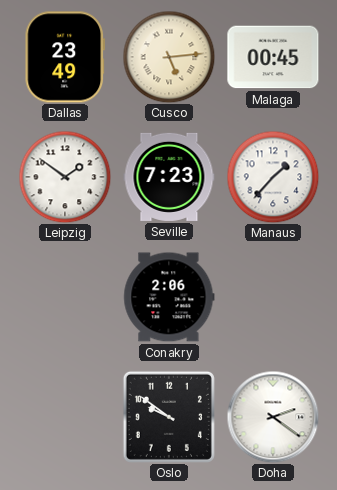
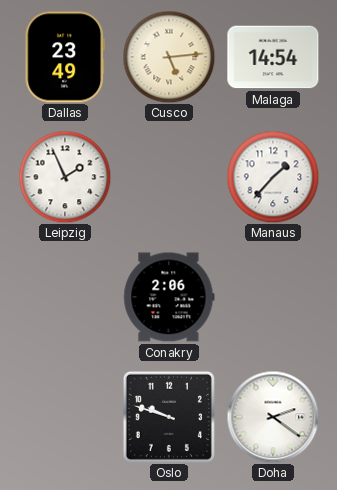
Malaga: 00:45 -> 14:54
Leipzig: 1:51 -> 1:56
Seville: 7:23 -> none
Oslo: 9:51 -> 9:48
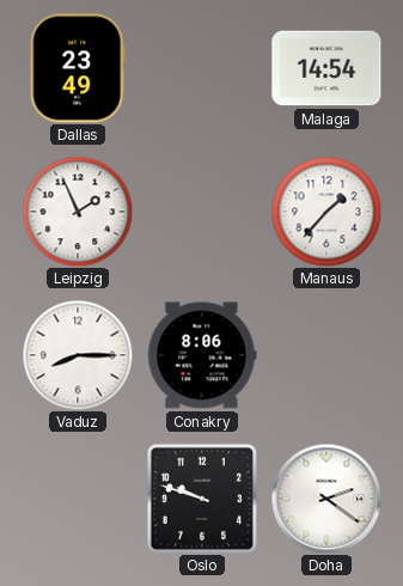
Cusco: 5:14 -> none
Vaduz: none -> 8:15
Conakry: 2:06 -> 8:06
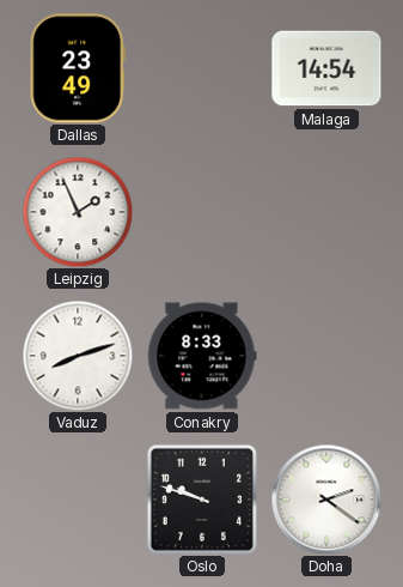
Manaus: 1:37 -> none
Vaduz: 8:15 -> 8:12
Conakry: 8:06 -> 8:33
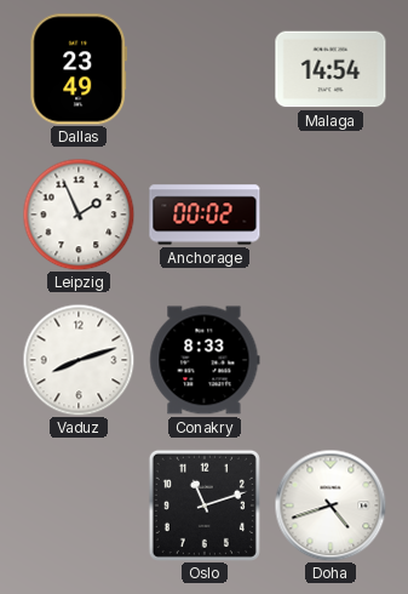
Anchorage: none -> 00:02
Oslo: 9:48 -> 11:12
Doha: 2:21 -> 4:42
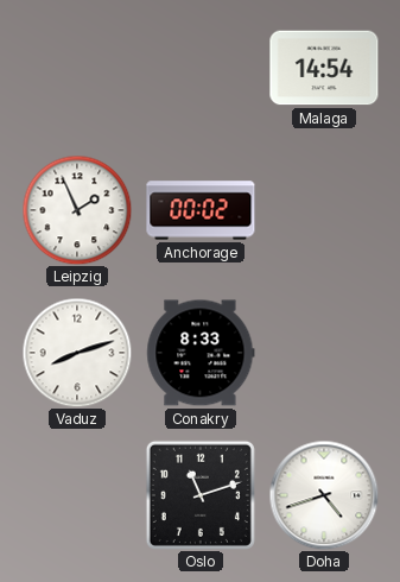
Dallas: 23:49 -> none
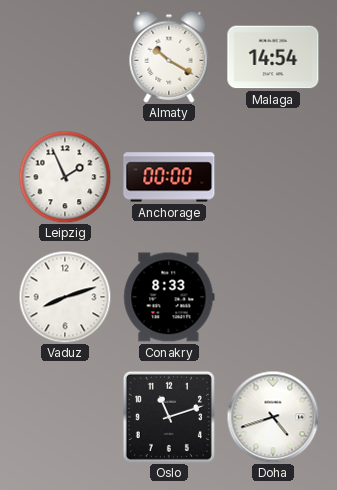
Almaty: none -> 10:20
Anchorage: 00:02 -> 00:00
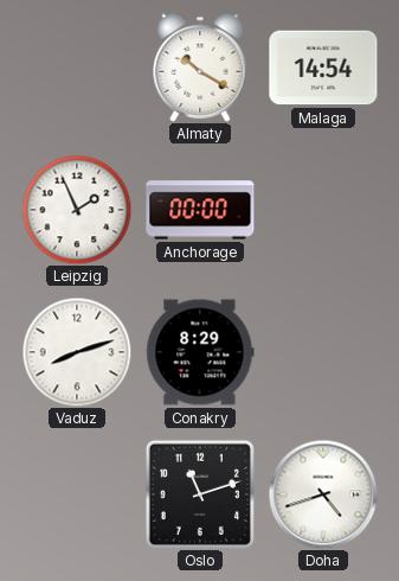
Conakry: 8:33 -> 8:29
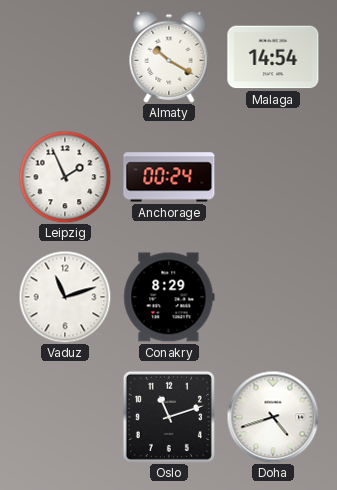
Anchorage: 00:00 -> 00:24
Vaduz: 8:12 -> 11:12
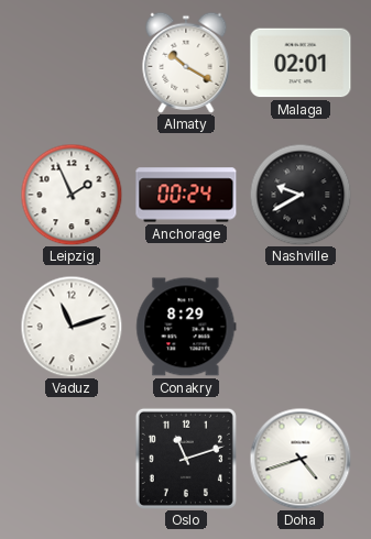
Malaga: 14:54 -> 02:01
Nashville: none -> 9:40
